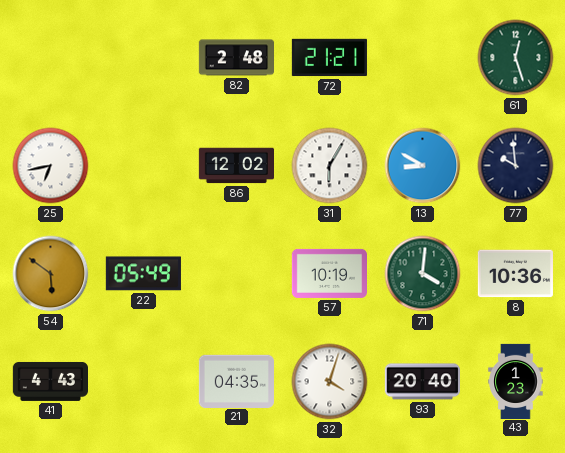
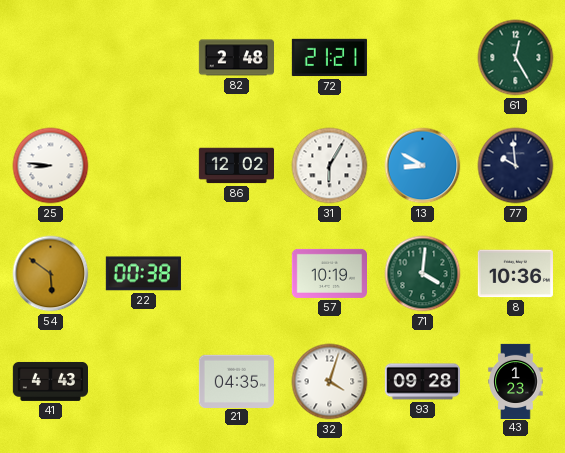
61: 12:27 -> 12:25
25: 6:43 -> 8:46
22: 05:49 -> 00:38
93: 20:40 -> 09:28
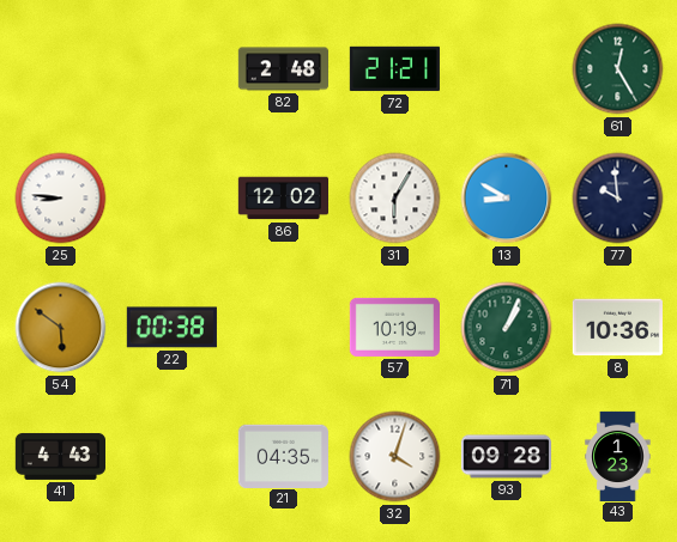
71: 4:01 -> 1:04
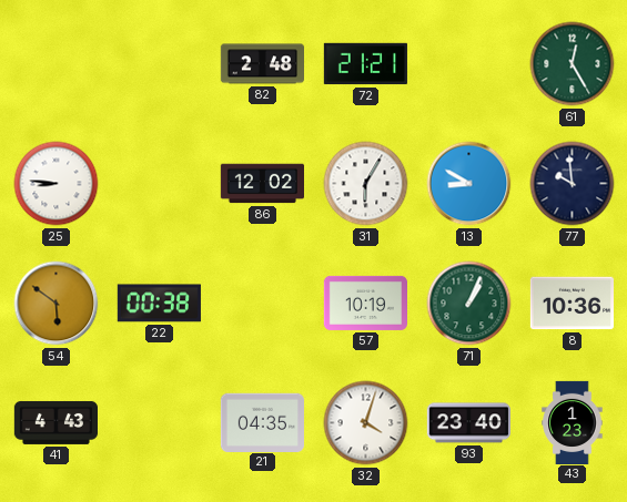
93: 09:28 -> 23:40
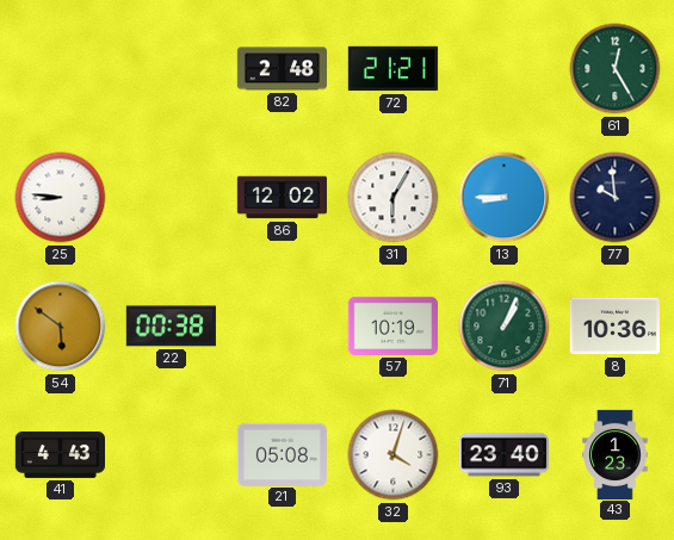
13: 8:50 -> 8:45
21: 04:35 -> 05:08
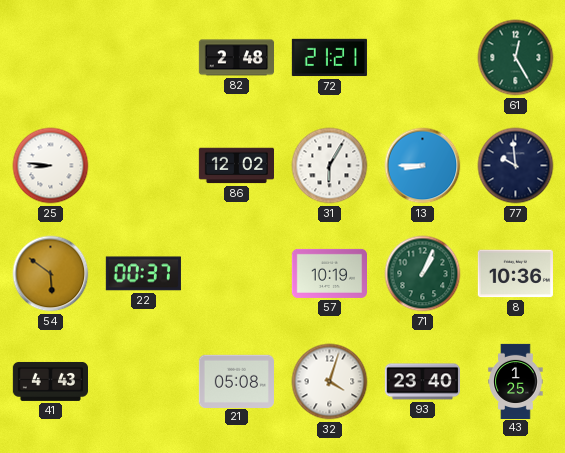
22: 00:38 -> 00:37
43: 1:23 -> 1:25
